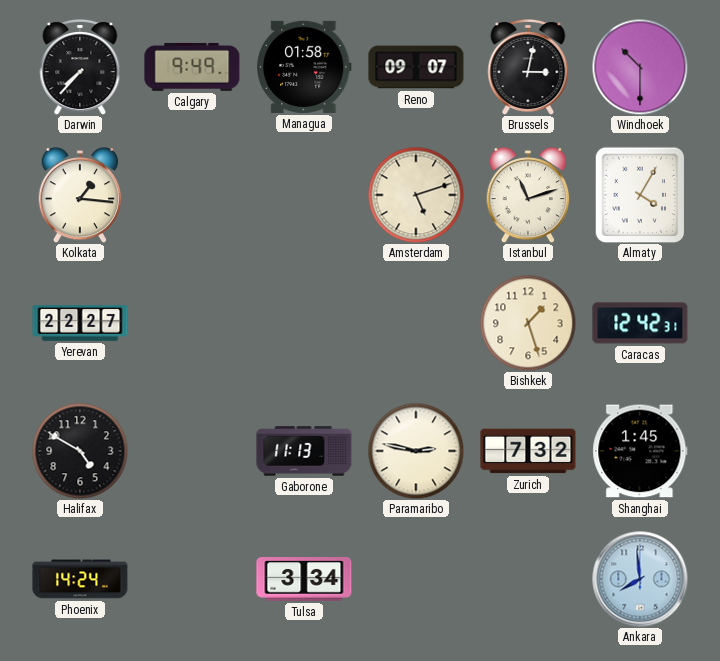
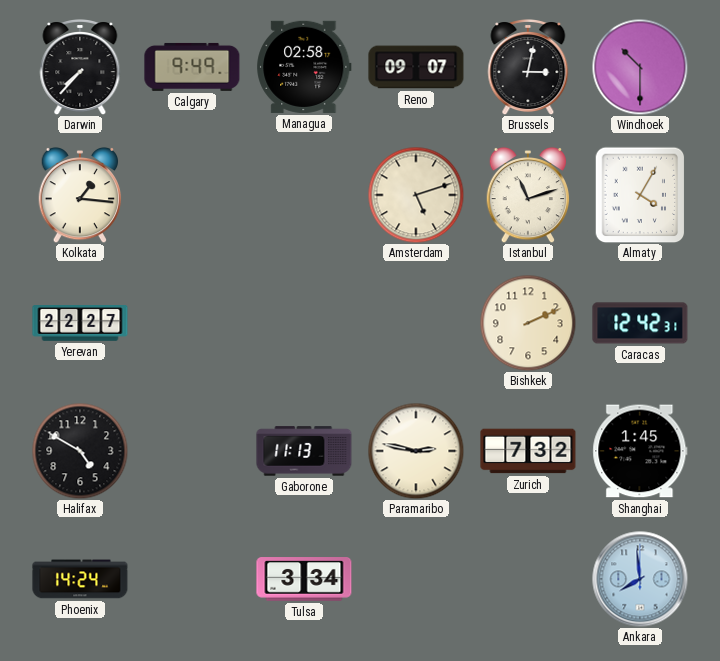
Managua: 01:58 -> 02:58
Bishkek: 1:27 -> 2:11
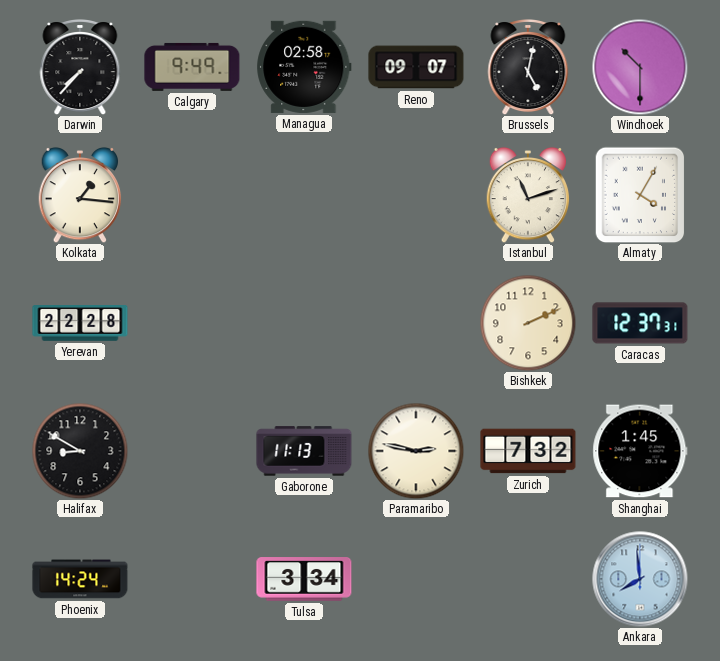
Brussels: 3:02 -> 5:02
Amsterdam: 5:12 -> none
Yerevan: 22:27 -> 22:28
Caracas: 12:42 -> 12:37
Halifax: 4:50 -> 8:50
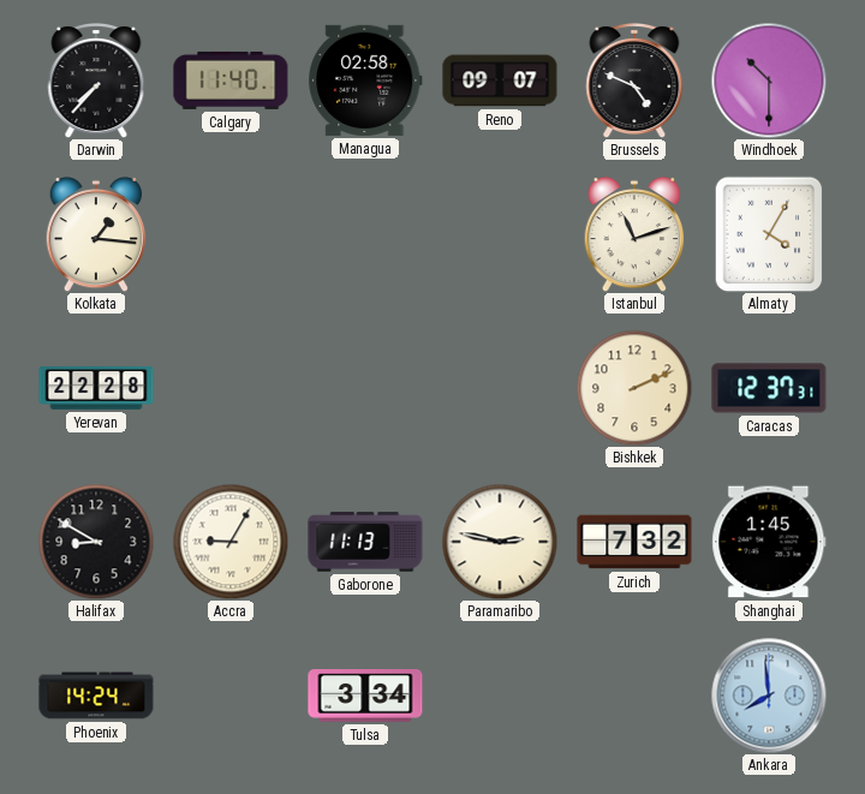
Calgary: 9:49 -> 11:40
Brussels: 5:02 -> 4:49
Accra: none -> 9:05
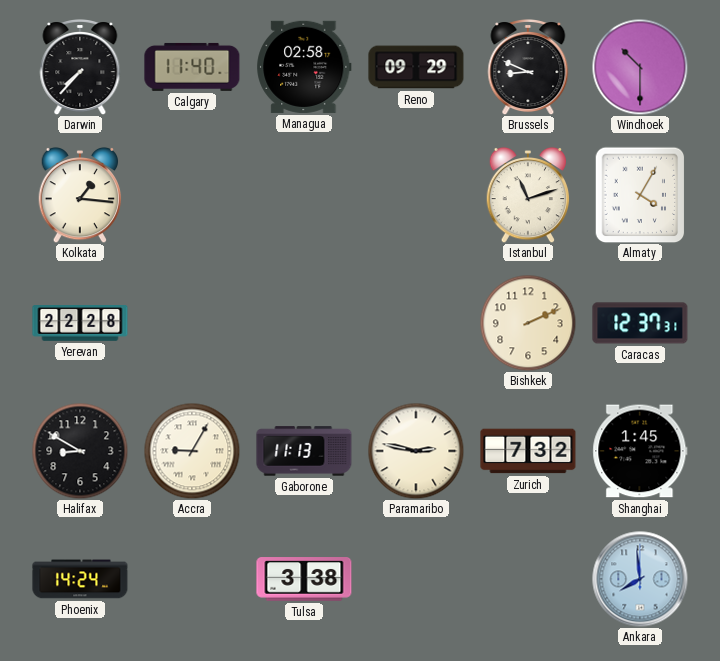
Reno: 09:07 -> 09:29
Brussels: 4:49 -> 8:49
Tulsa: 3:34 -> 3:38
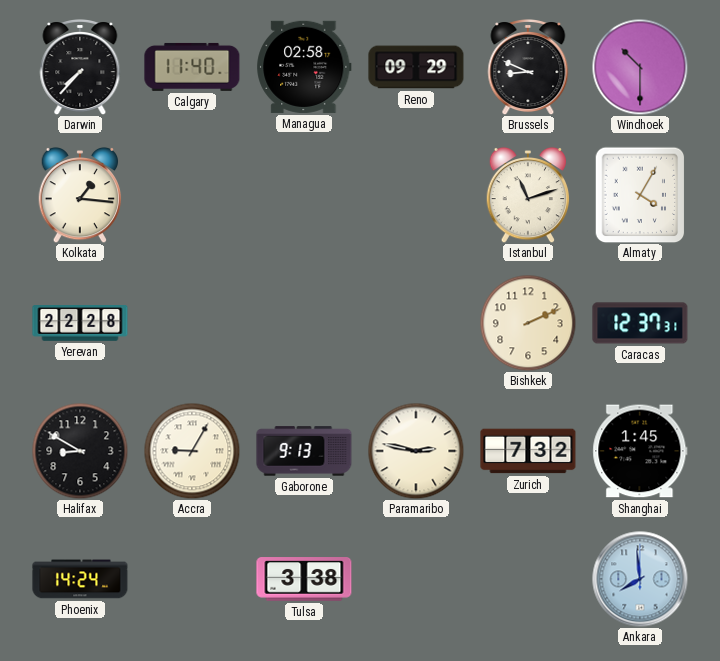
Gaborone: 11:13 -> 9:13
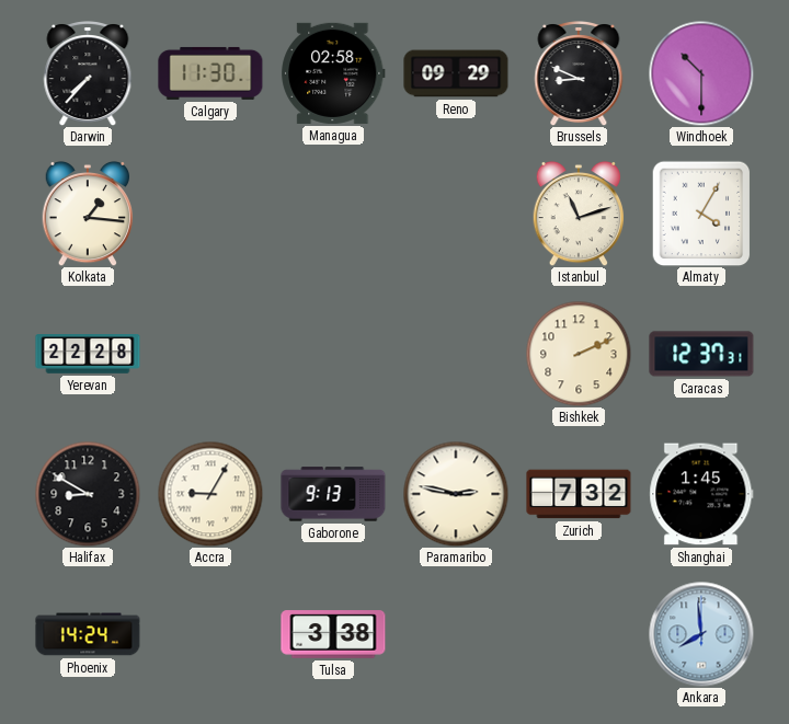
Calgary: 11:40 -> 11:30
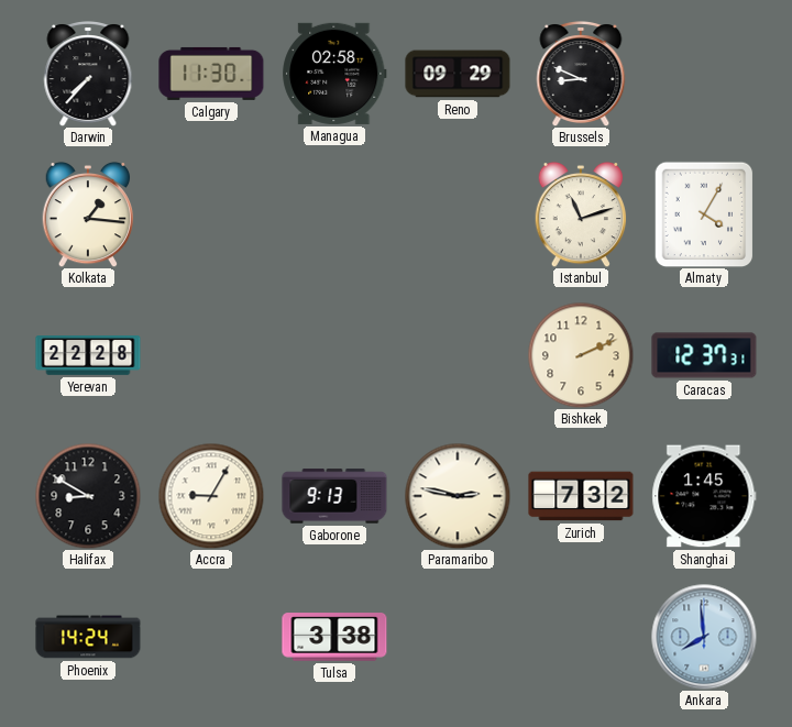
Windhoek: 10:30 -> none
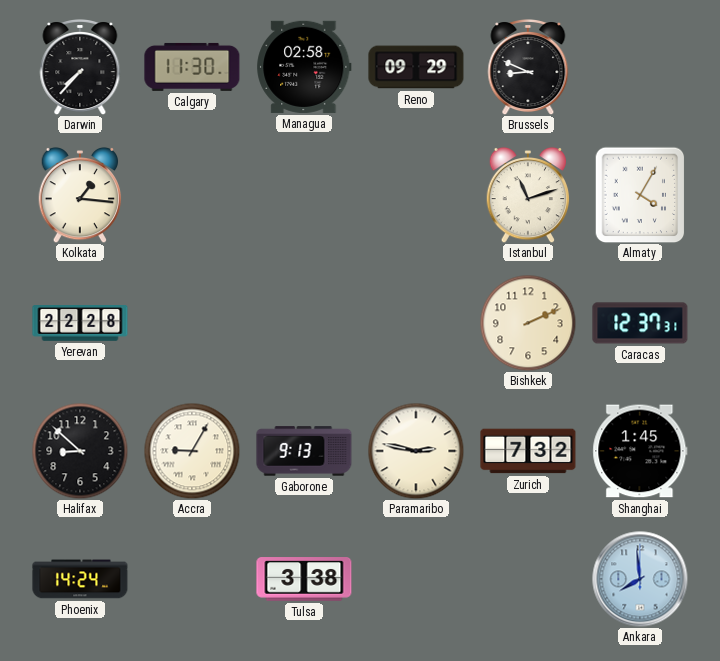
Halifax: 8:50 -> 8:52
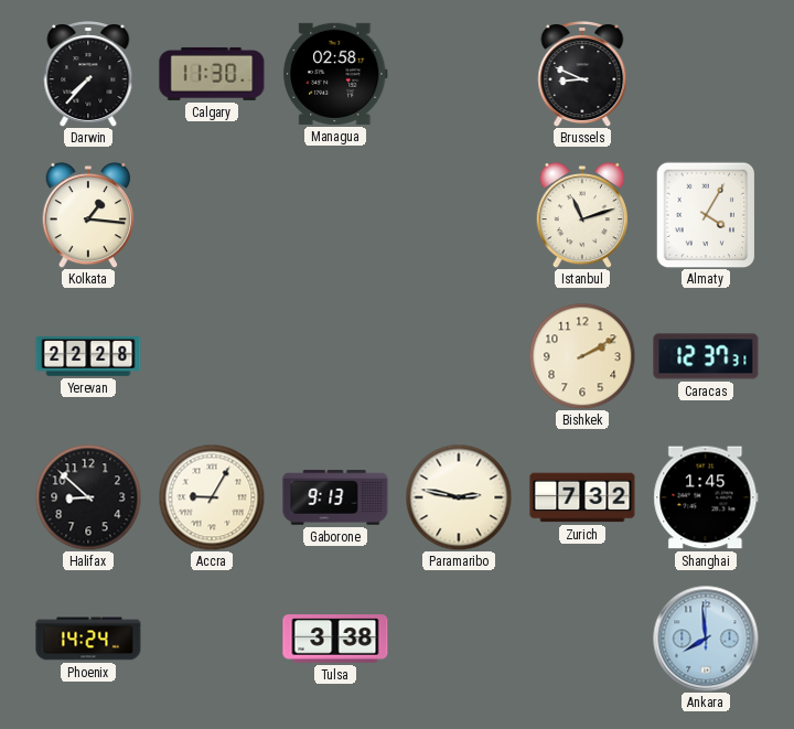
Reno: 09:29 -> none
Bishkek: 2:11 -> 2:10
